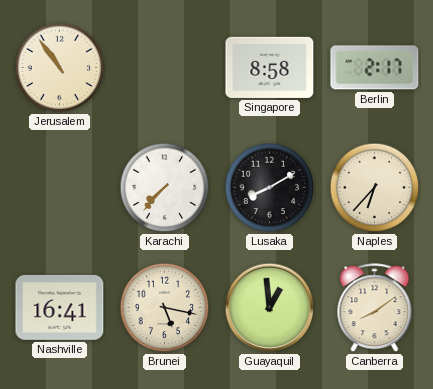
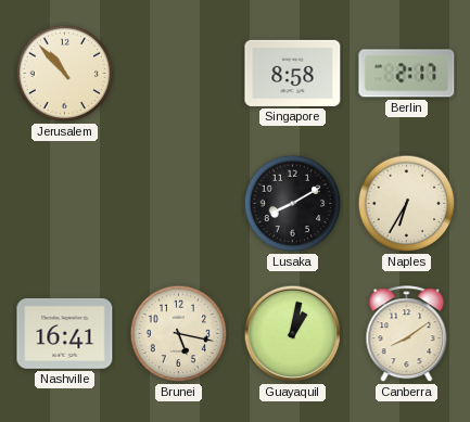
Jerusalem: 10:54 -> 10:53
Karachi: 7:37 -> none
Naples: 6:37 -> 6:35
Guayaquil: 12:59 -> 1:02
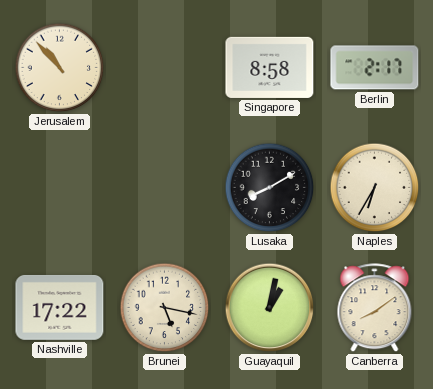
Nashville: 16:41 -> 17:22
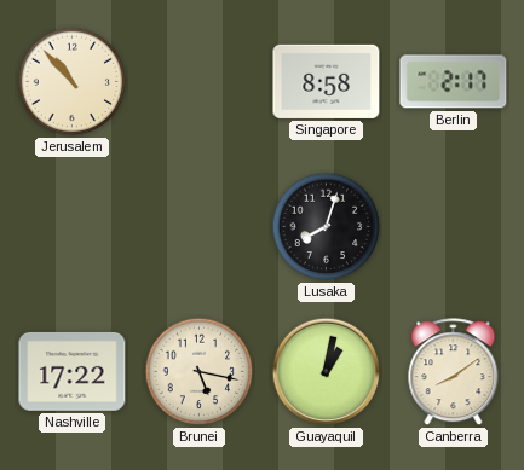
Lusaka: 8:10 -> 8:03
Naples: 6:35 -> none
